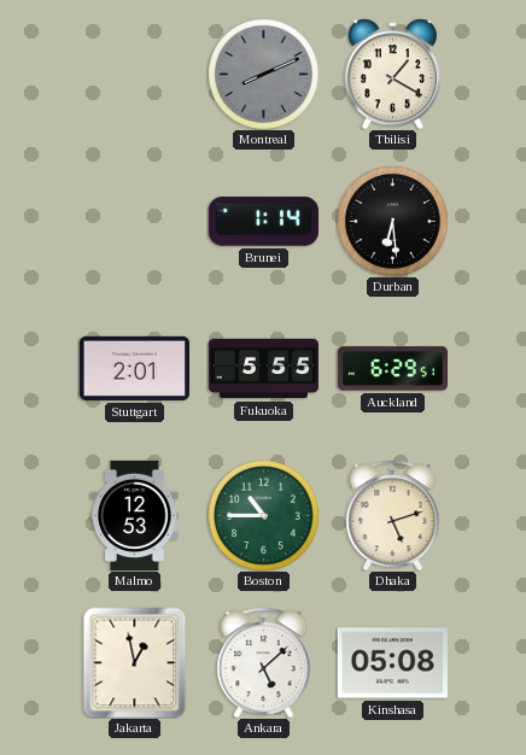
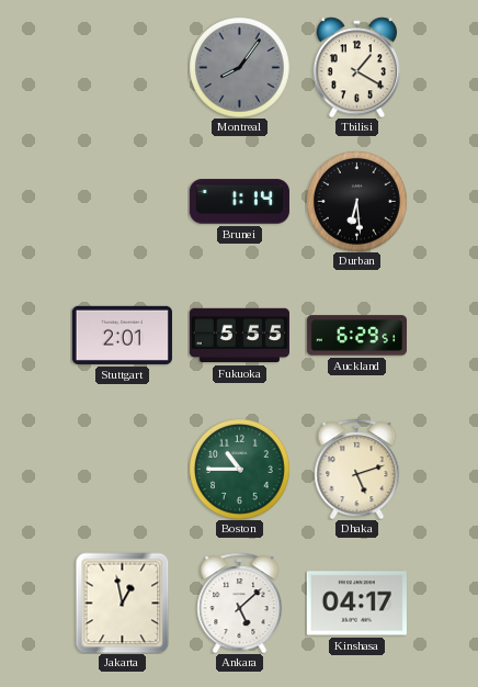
Montreal: 8:11 -> 8:06
Malmo: 12:53 -> none
Kinshasa: 05:08 -> 04:17
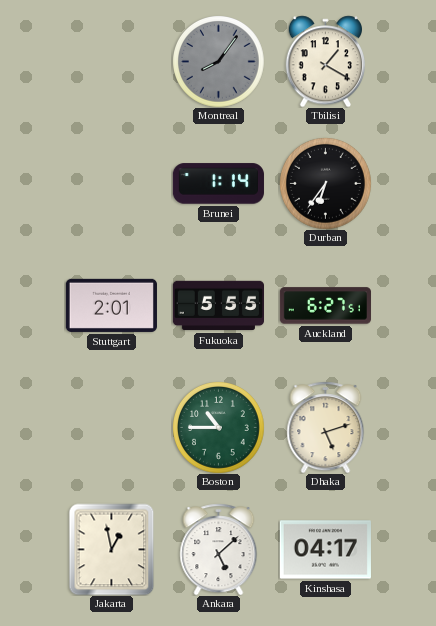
Durban: 6:29 -> 6:36
Auckland: 6:29 -> 6:27
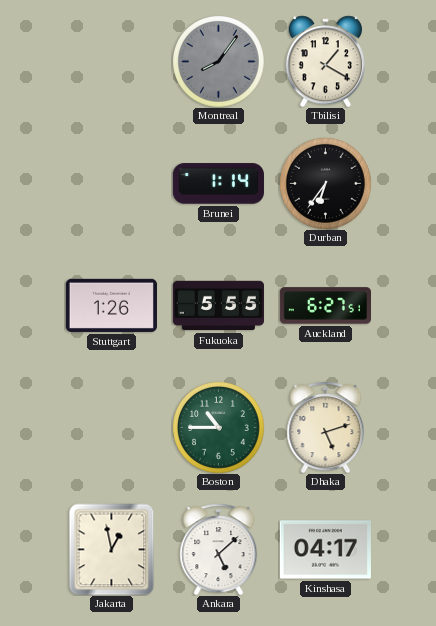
Stuttgart: 2:01 -> 1:26
